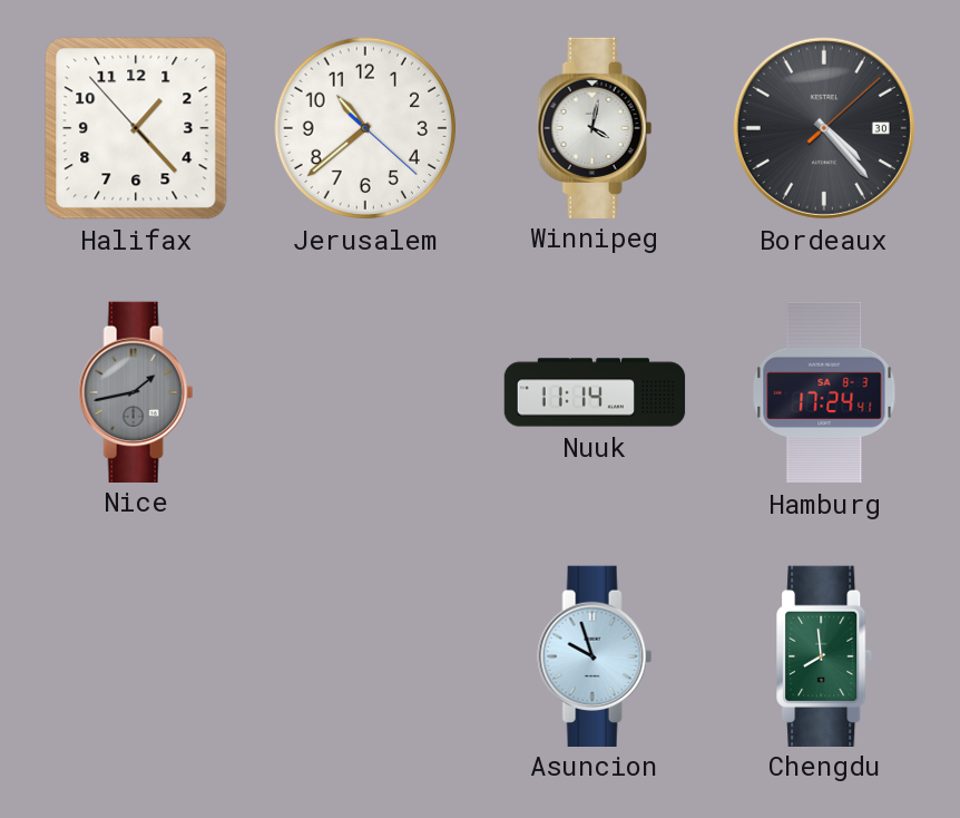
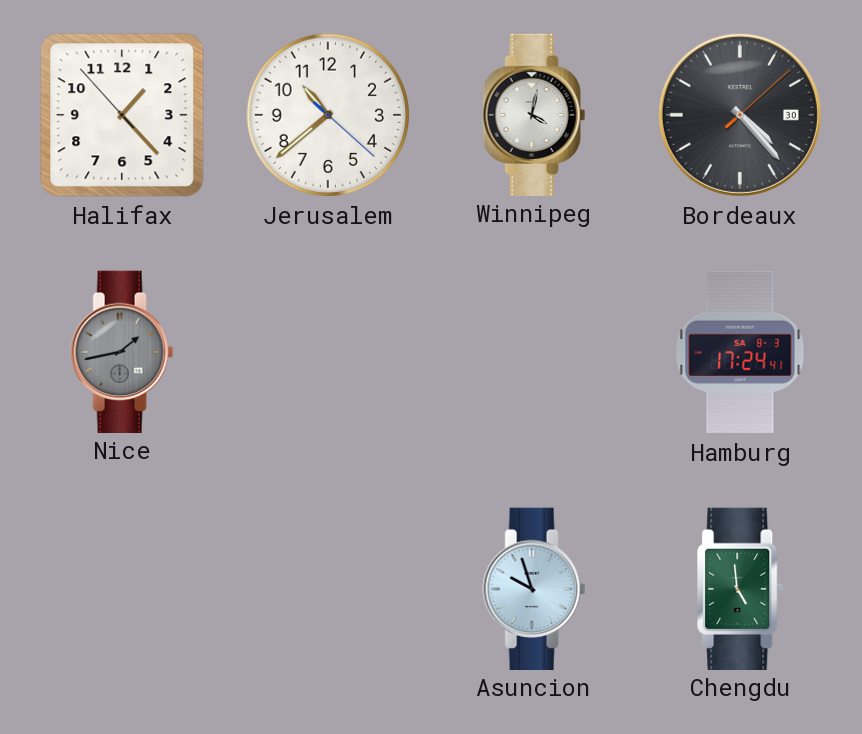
Nuuk: 11:14 -> none
Chengdu: 7:59 -> 4:59
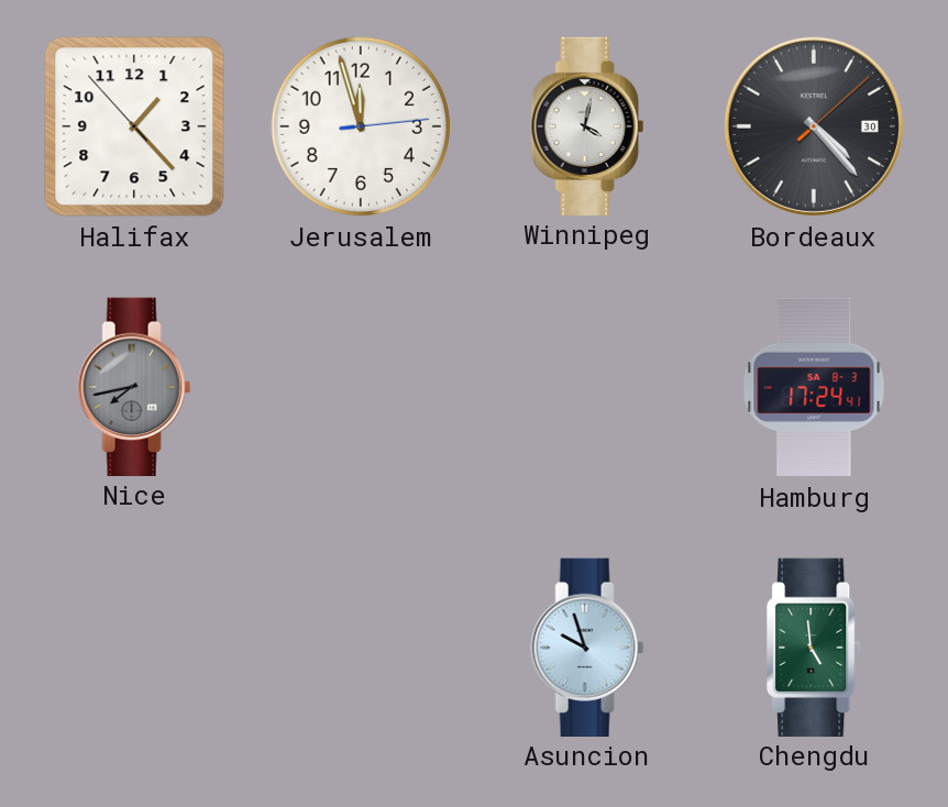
Jerusalem: 10:38 -> 11:57
Nice: 1:43 -> 7:43
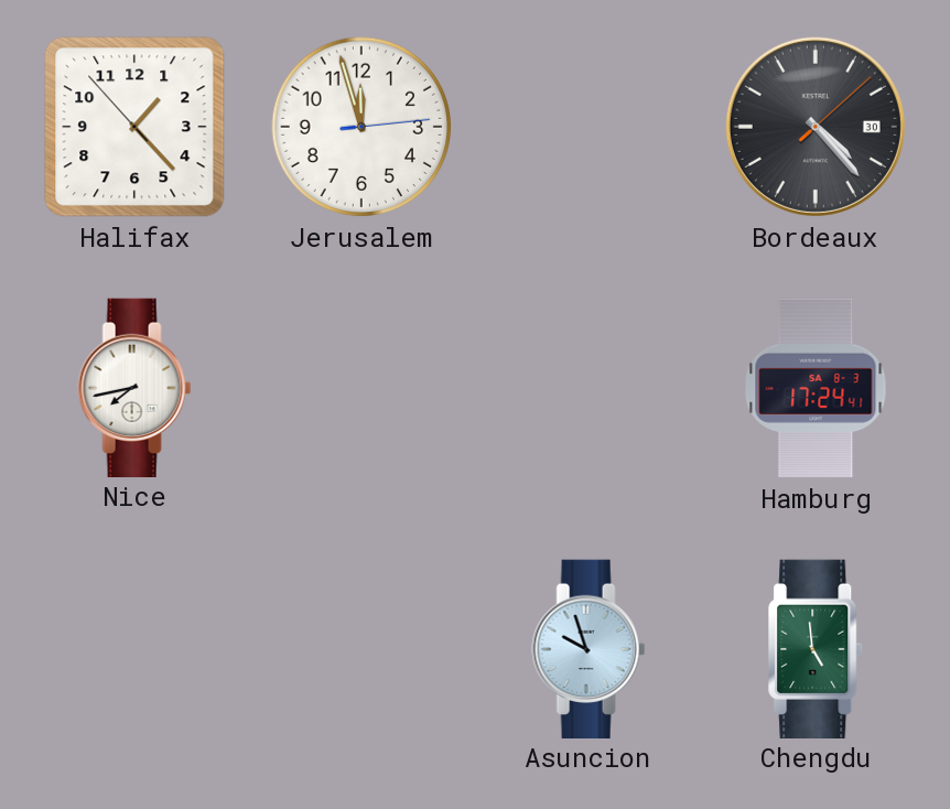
Winnipeg: 4:02 -> none
Nice dial: grey -> white
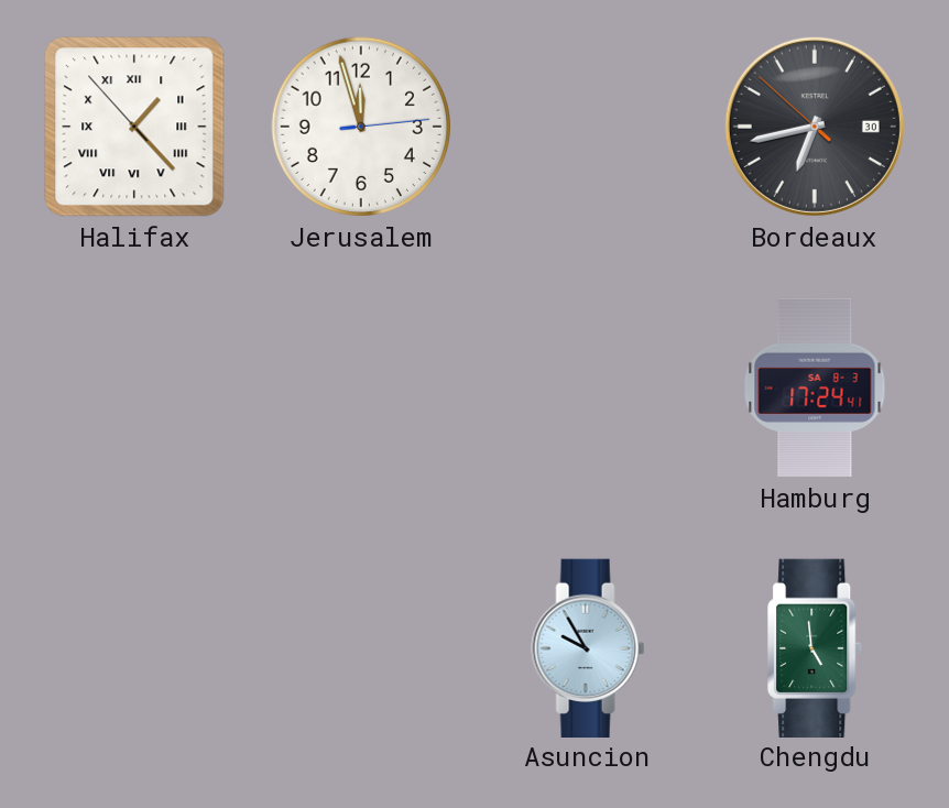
Halifax numerals: Arabic -> Roman
Bordeaux: 4:23 -> 6:42
Nice: 7:43 -> none
Asuncion: 9:57 -> 9:55
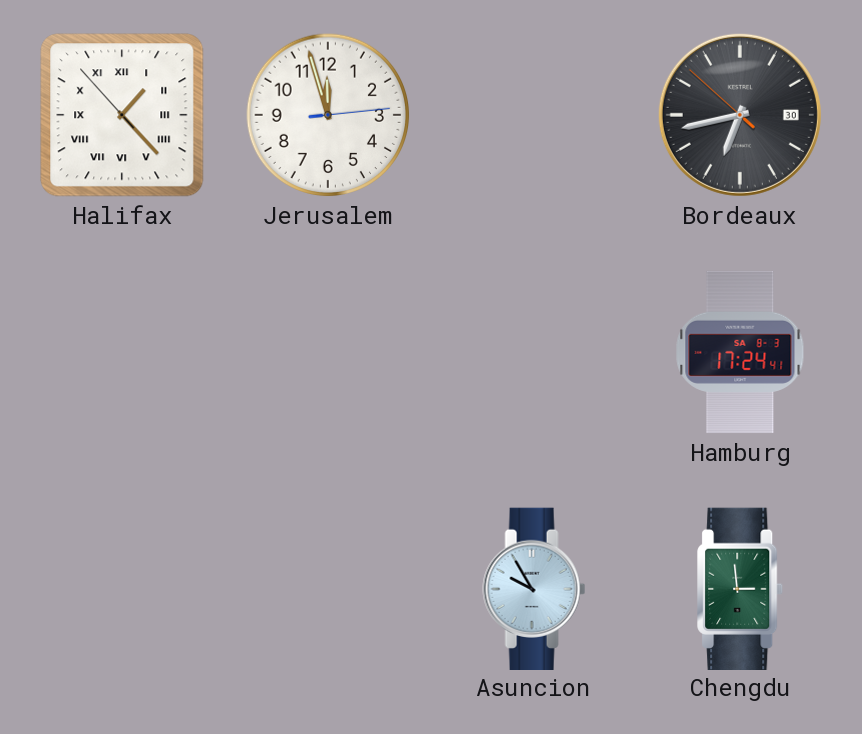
Chengdu: 4:59 -> 2:59
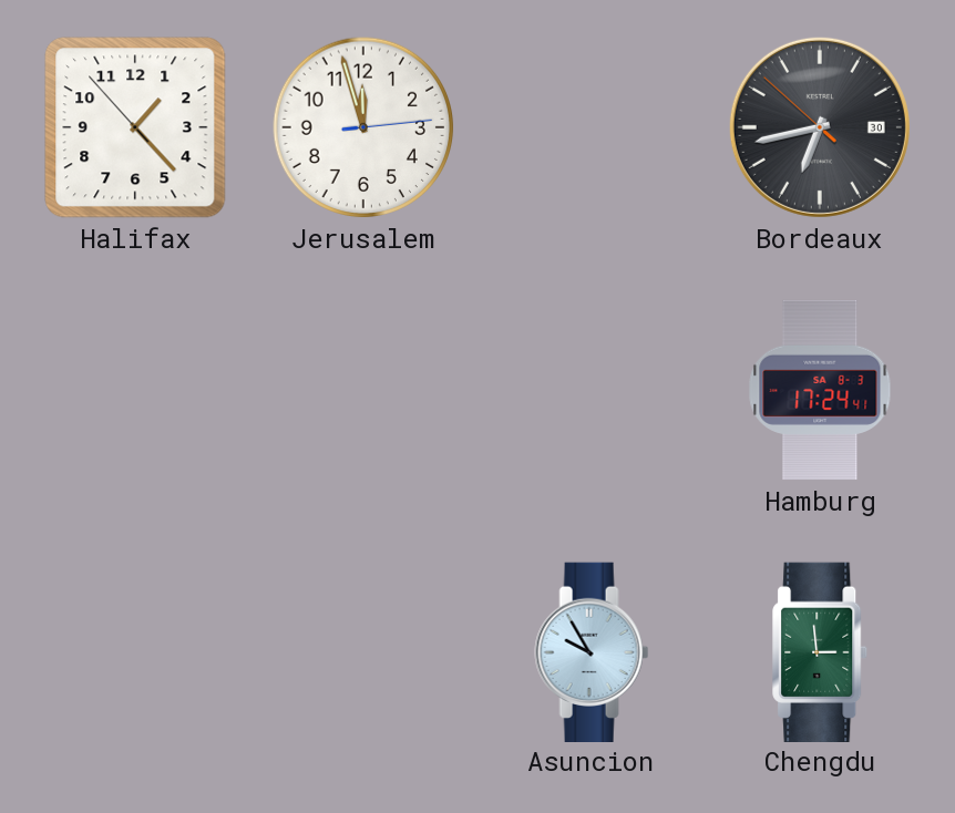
Halifax numerals: Roman -> Arabic
